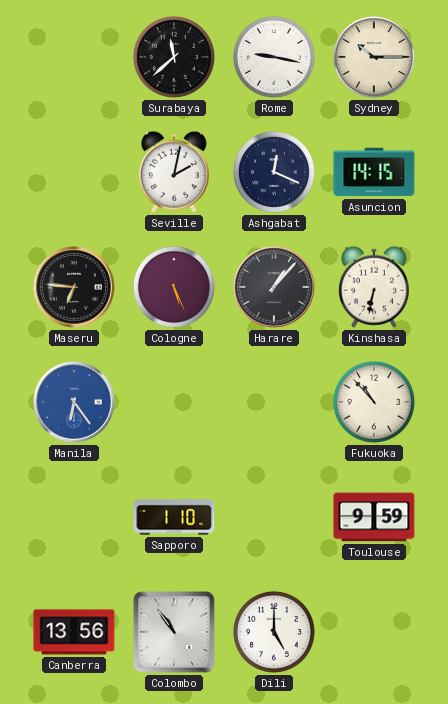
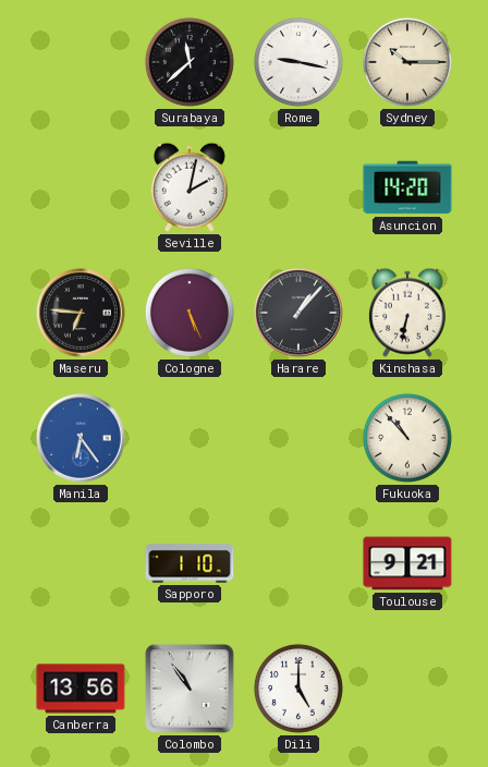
Ashgabat: 12:19 -> none
Asuncion: 14:15 -> 14:20
Toulouse: 9:59 -> 9:21
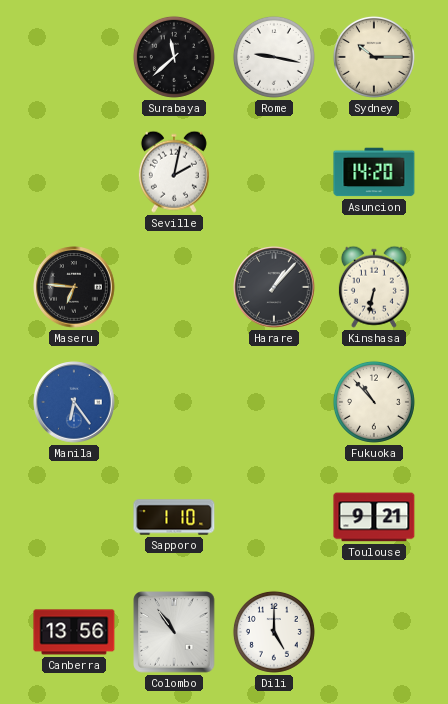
Cologne: 5:26 -> none
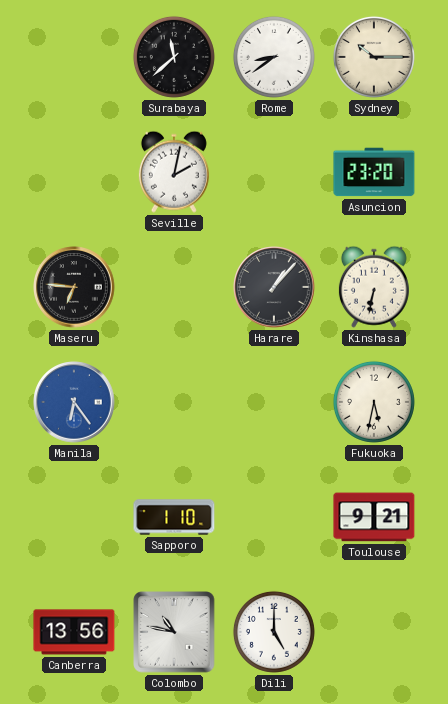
Rome: 9:17 -> 8:39
Asuncion: 14:20 -> 23:20
Fukuoka: 10:53 -> 5:32
Colombo: 10:54 -> 10:47
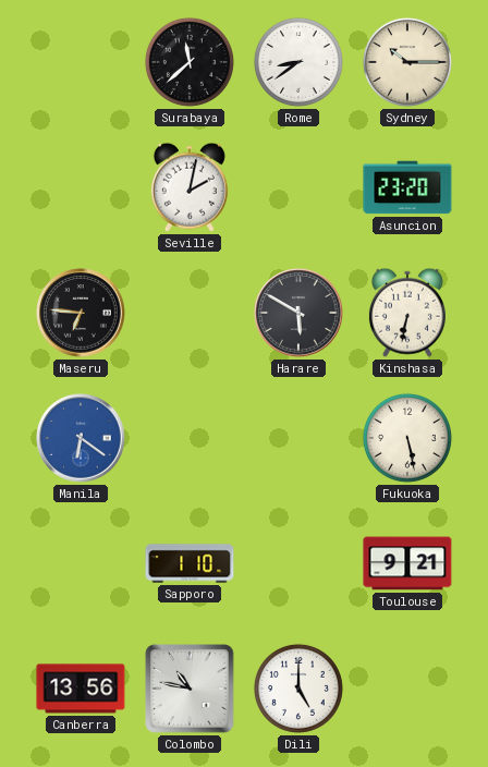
Harare: 1:07 -> 5:50
Manila: 6:24 -> 6:21
Fukuoka: 5:32 -> 5:28
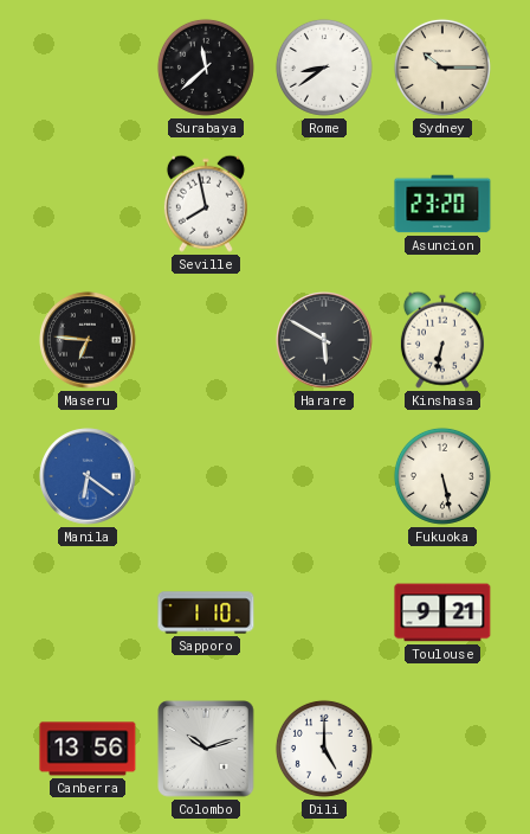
Seville: 2:02 -> 7:58
Colombo: 10:47 -> 10:12
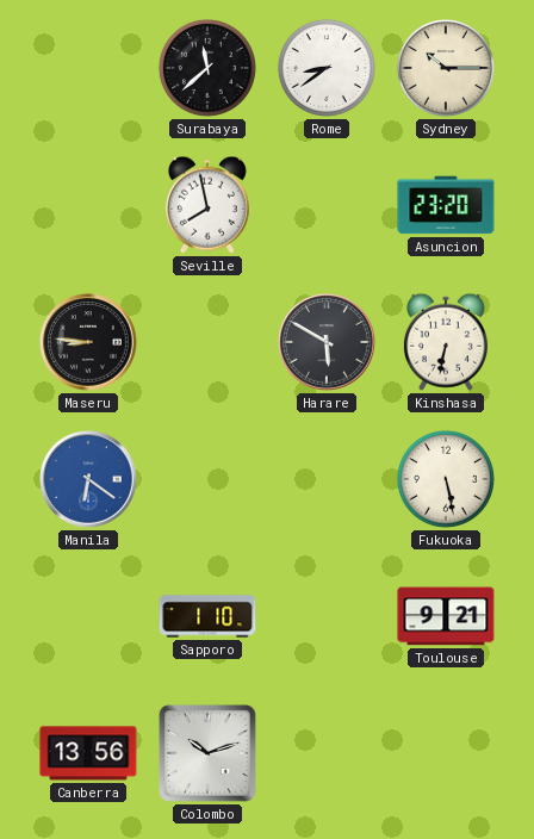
Maseru: 6:46 -> 8:46
Dili: 5:00 -> none
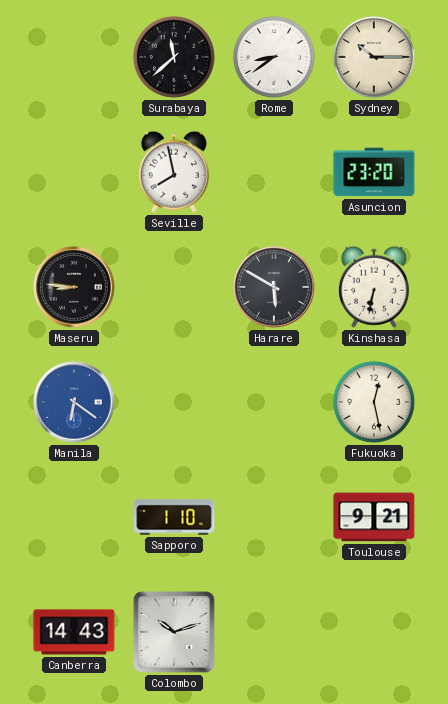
Fukuoka: 5:28 -> 12:28
Canberra: 13:56 -> 14:43
